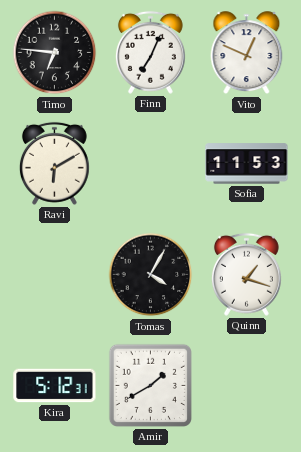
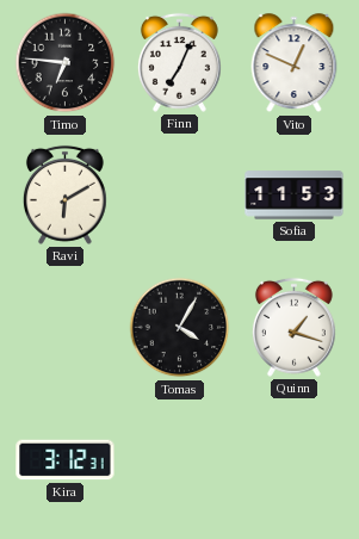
Kira: 5:12 -> 3:12
Amir: 1:40 -> none
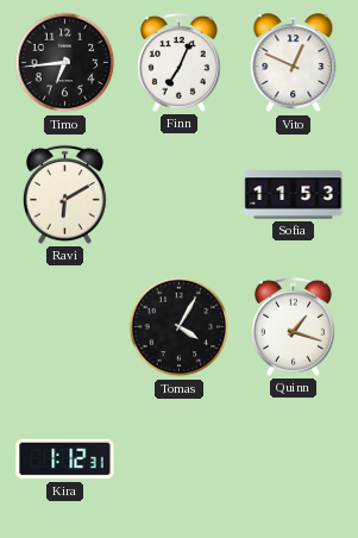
Timo: 6:46 -> 6:44
Kira: 3:12 -> 1:12
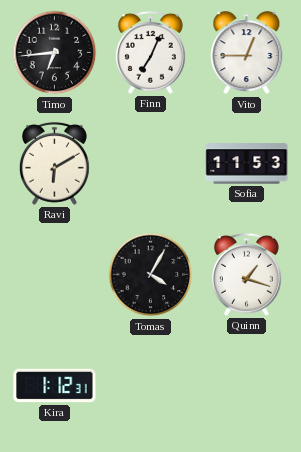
Vito: 12:49 -> 12:45
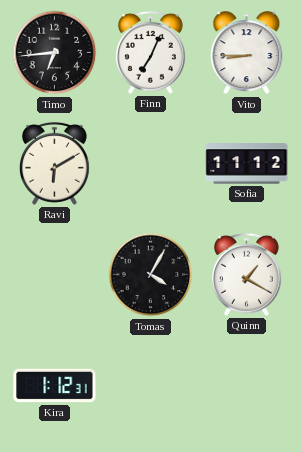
Vito: 12:45 -> 8:45
Sofia: 11:53 -> 11:12
Quinn: 1:18 -> 1:20
